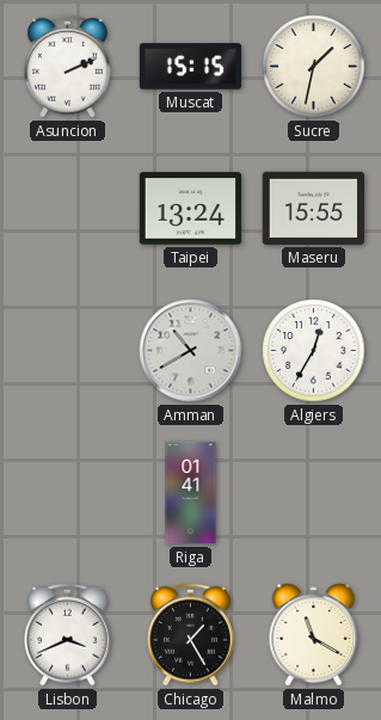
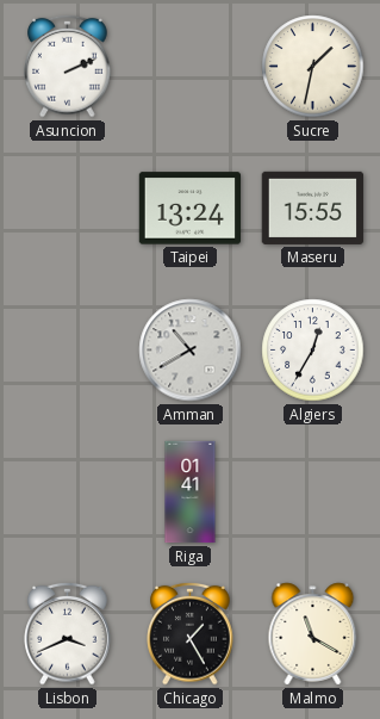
Muscat: 15:15 -> none
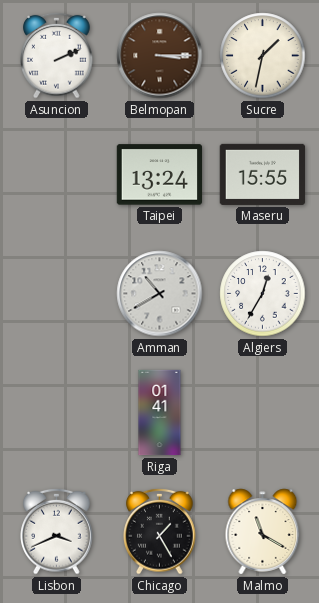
Belmopan: none -> 3:15
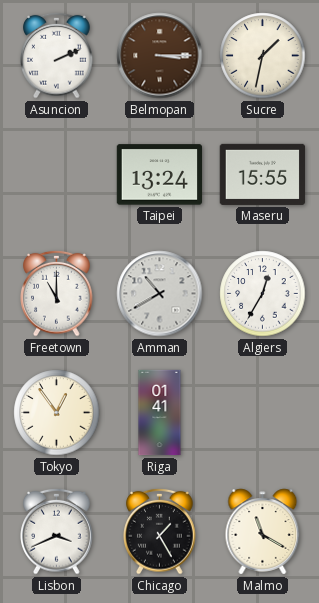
Freetown: none -> 11:00
Tokyo: none -> 12:54
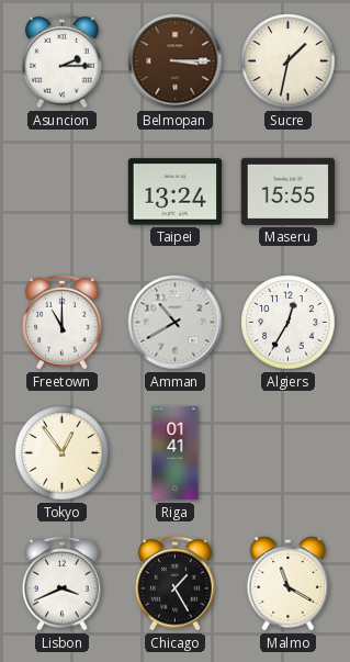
Asuncion: 2:11 -> 2:15
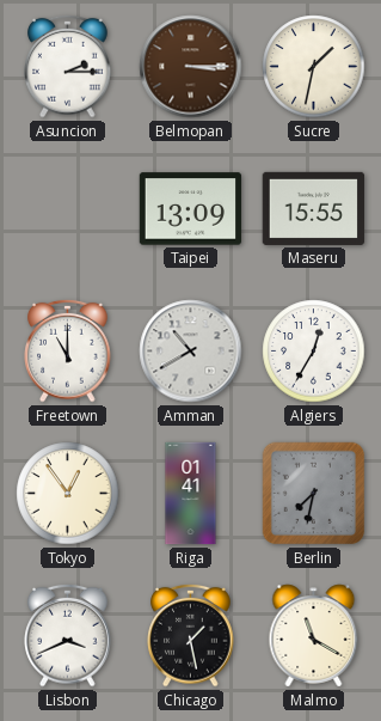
Taipei: 13:24 -> 13:09
Berlin: none -> 7:32
Chicago: 1:25 -> 1:28
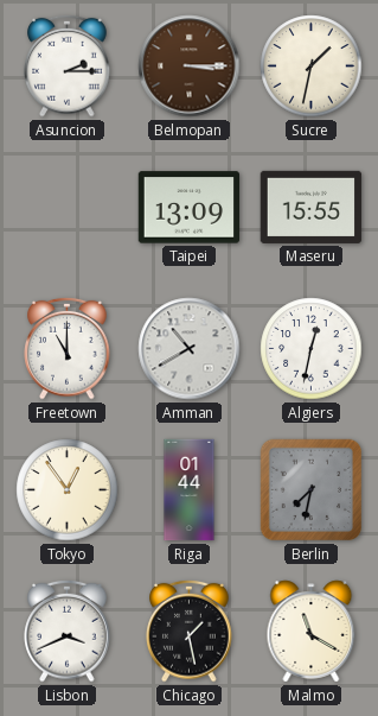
Algiers: 12:35 -> 12:32
Riga: 01:41 -> 01:44
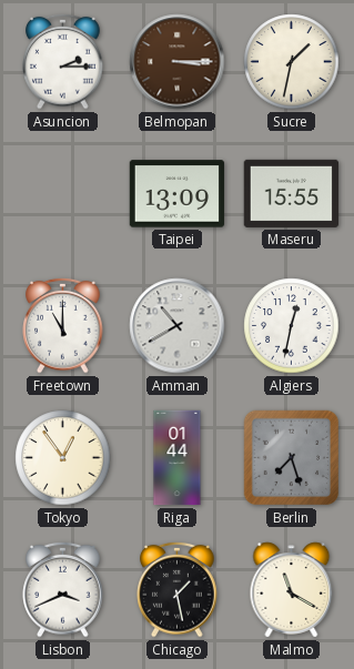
Berlin: 7:32 -> 7:27
